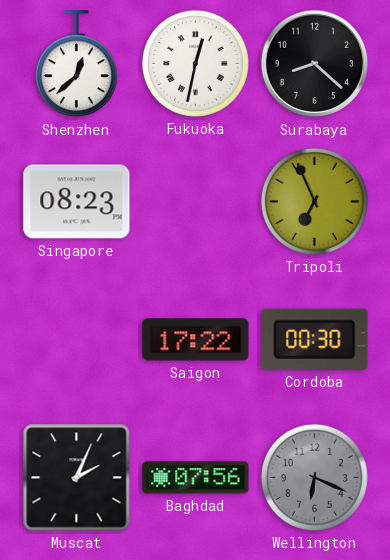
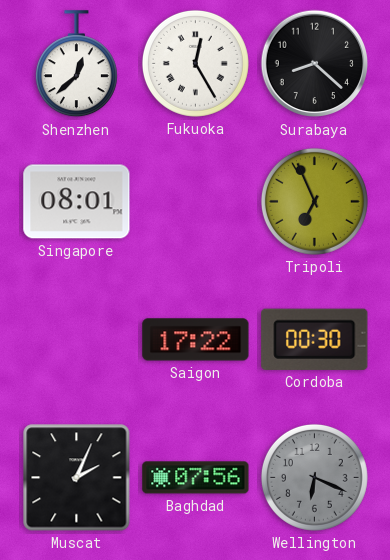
Fukuoka: 12:32 -> 12:25
Singapore: 08:23 -> 08:01
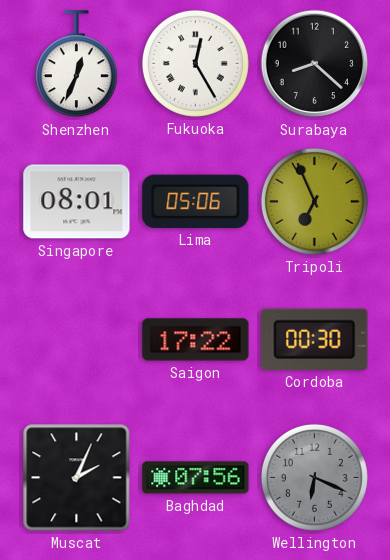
Shenzhen: 12:38 -> 12:34
Lima: none -> 05:06
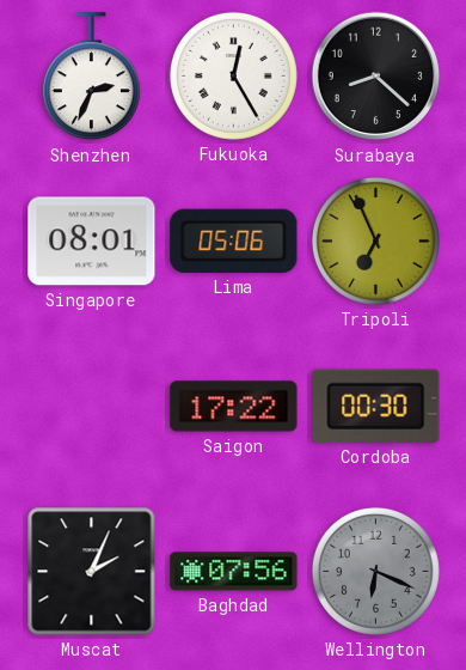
Shenzhen: 12:34 -> 2:34
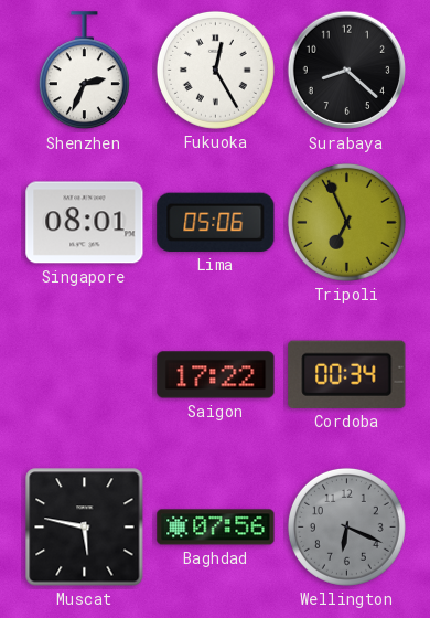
Cordoba: 00:30 -> 00:34
Muscat: 2:04 -> 5:47
